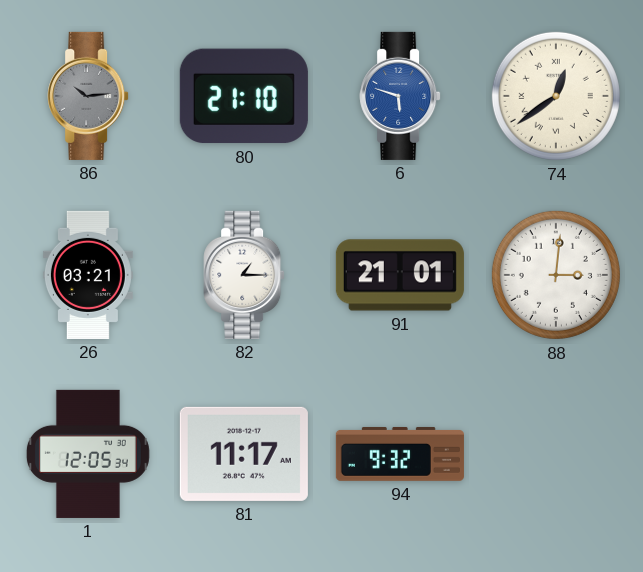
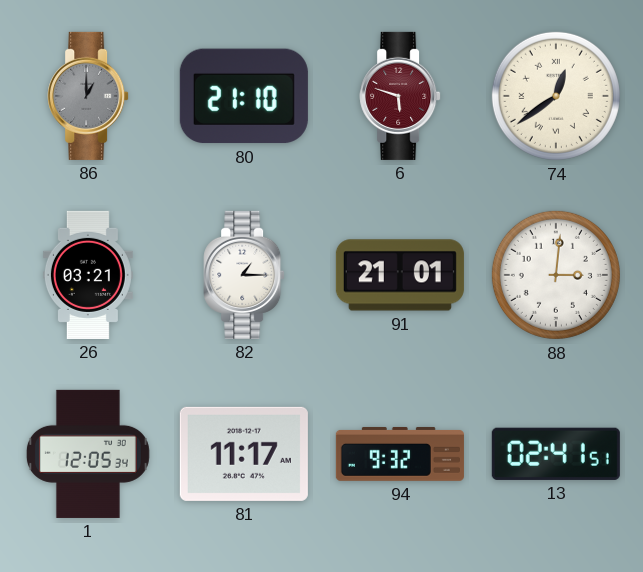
86: 10:14 -> 1:00
6 dial: blue -> burgundy
13: none -> 02:41
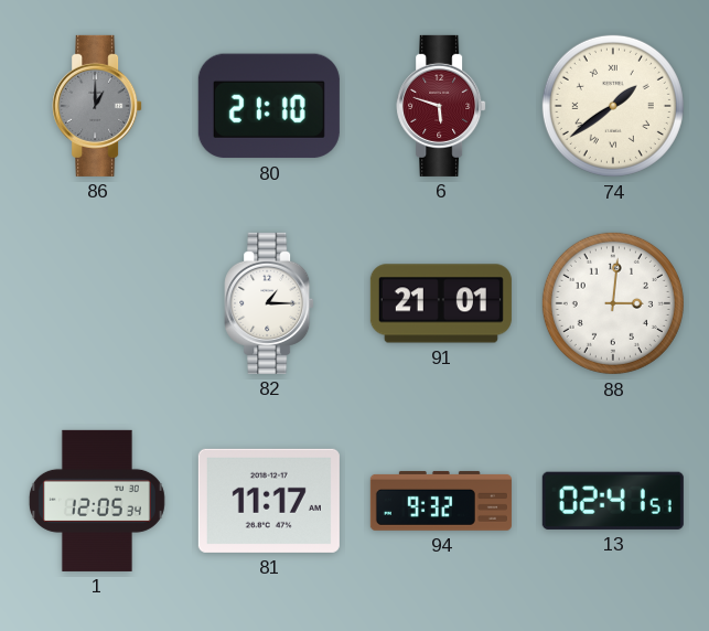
74: 12:39 -> 1:39
26: 03:21 -> none
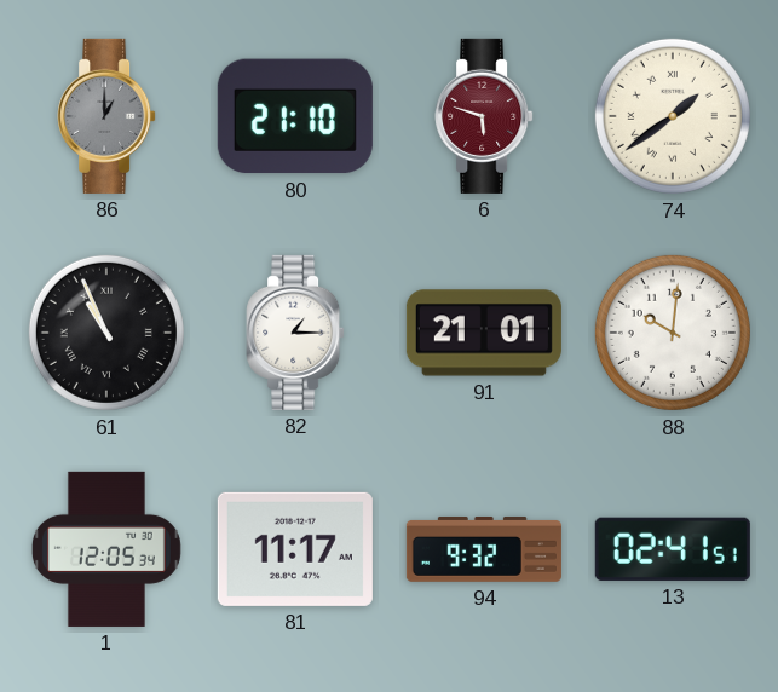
61: none -> 10:56
88: 3:01 -> 10:01
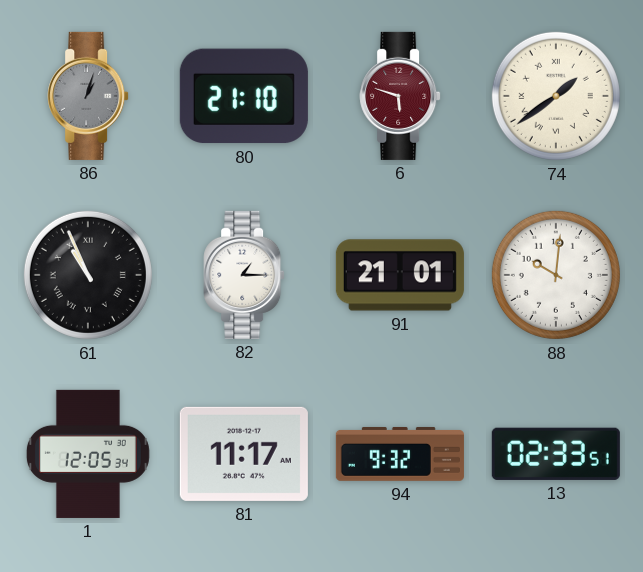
86: 1:00 -> 1:03
13: 02:41 -> 02:33
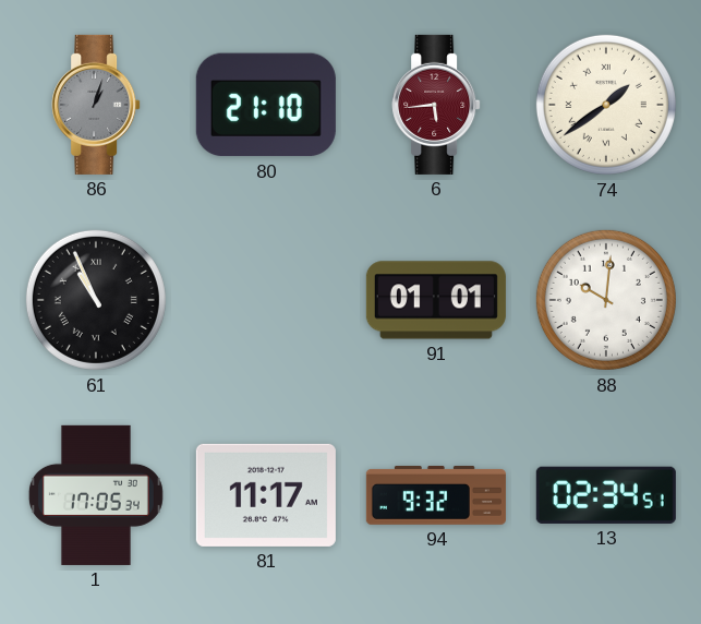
6: 5:48 -> 5:44
82: 1:15 -> none
91: 21:01 -> 01:01
1: 12:05 -> 17:05
13: 02:33 -> 02:34
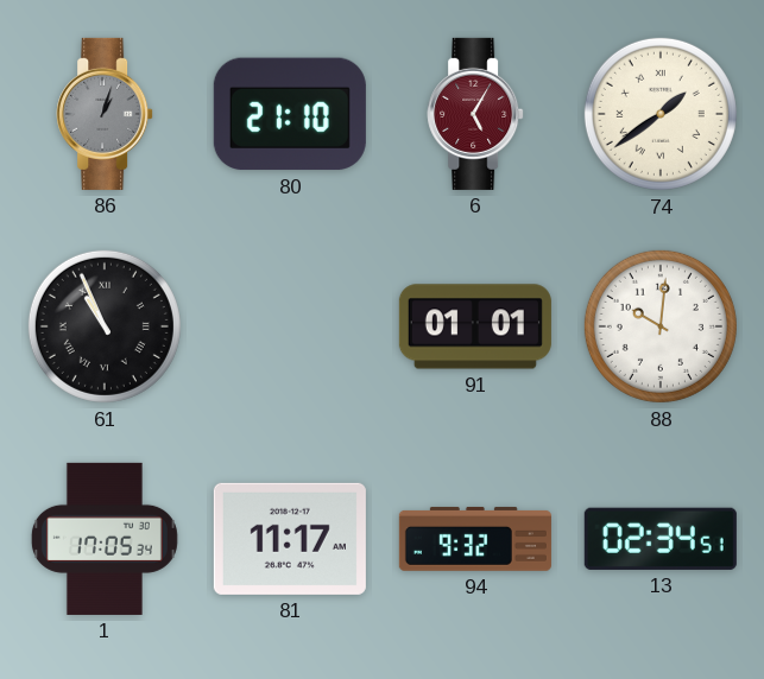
6: 5:44 -> 5:05
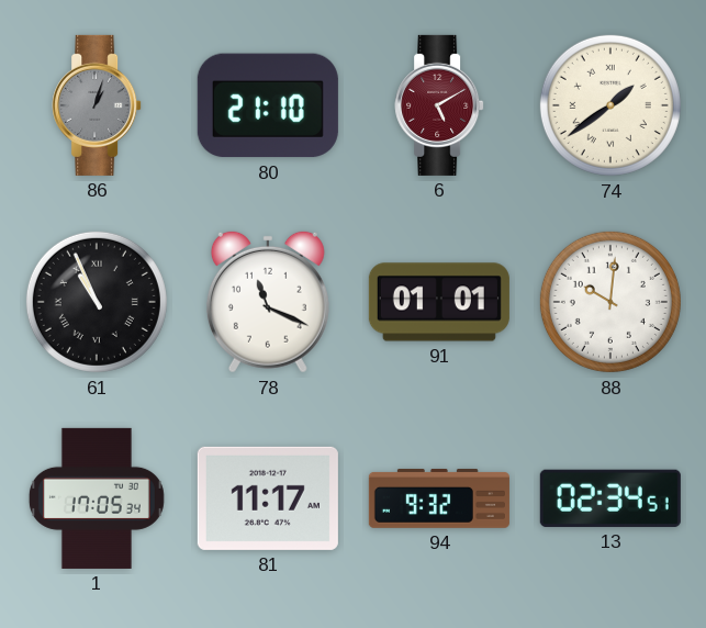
6: 5:05 -> 5:10
78: none -> 11:19
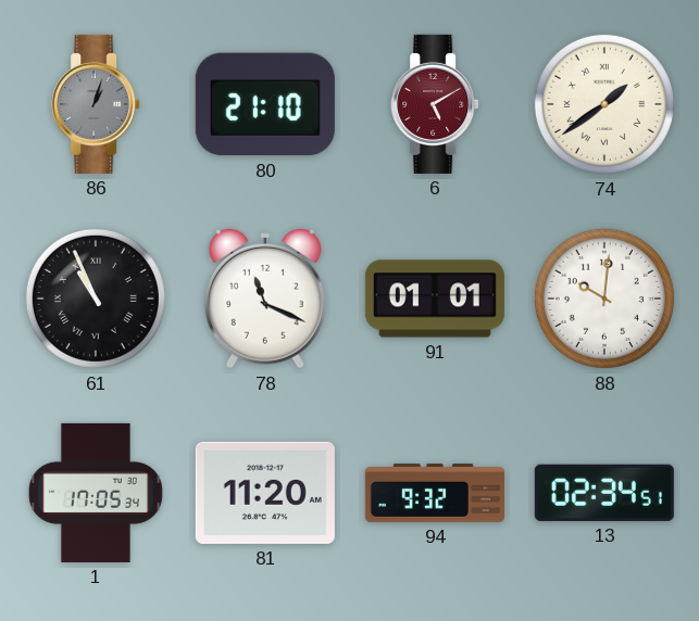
81: 11:17 -> 11:20
